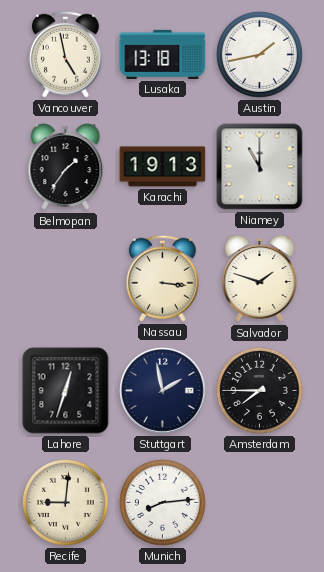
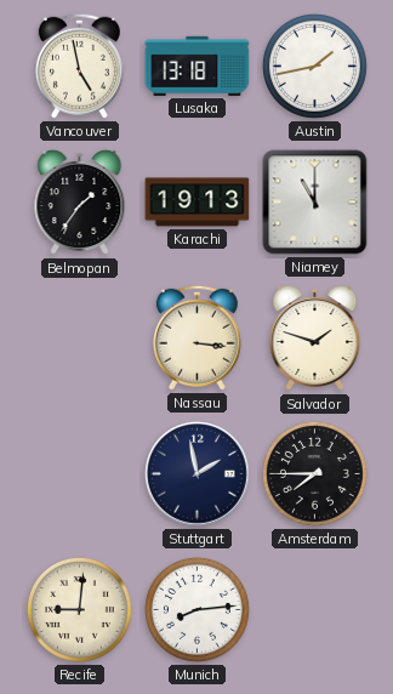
Lahore: 12:33 -> none
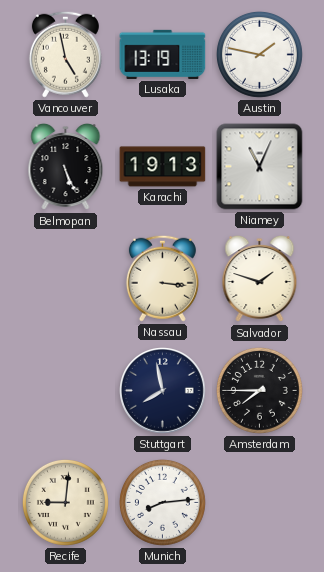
Lusaka: 13:18 -> 13:19
Austin: 1:43 -> 1:47
Belmopan: 1:36 -> 5:26
Niamey: 11:00 -> 11:04
Stuttgart: 1:58 -> 7:58
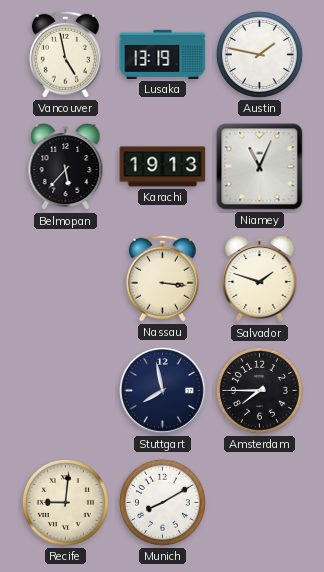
Belmopan: 5:26 -> 5:37
Munich: 8:14 -> 8:10
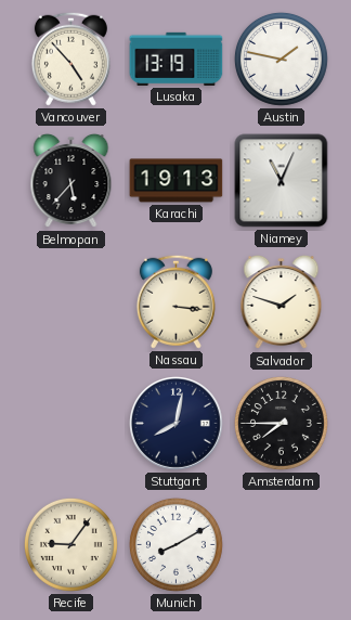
Vancouver: 4:58 -> 4:53
Stuttgart: 7:58 -> 8:02
Recife: 9:01 -> 9:06
